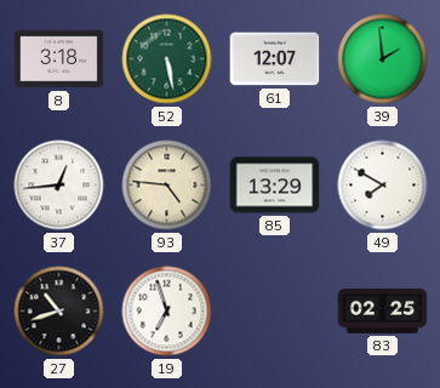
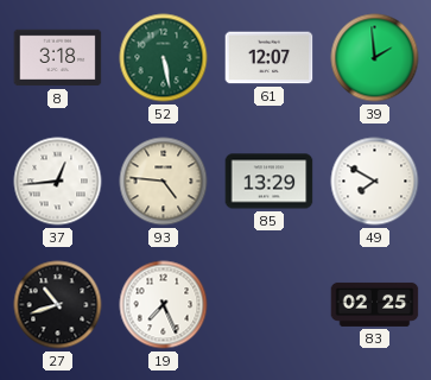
19: 6:57 -> 7:26
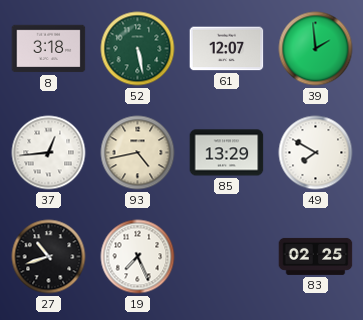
93: 4:46 -> 4:43
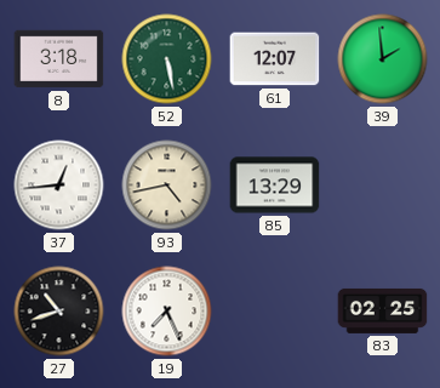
49: 7:50 -> none
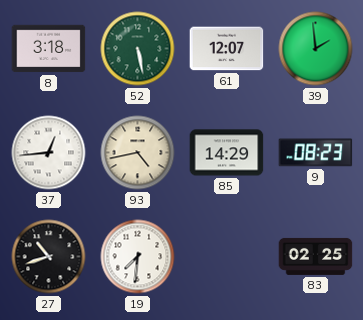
85: 13:29 -> 14:29
9: none -> 08:23
19: 7:26 -> 7:31
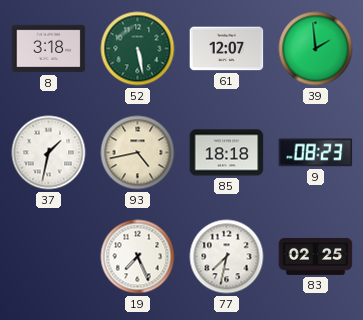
37: 12:44 -> 1:32
85: 14:29 -> 18:18
27: 10:42 -> none
19: 7:31 -> 7:26
77: none -> 7:32
